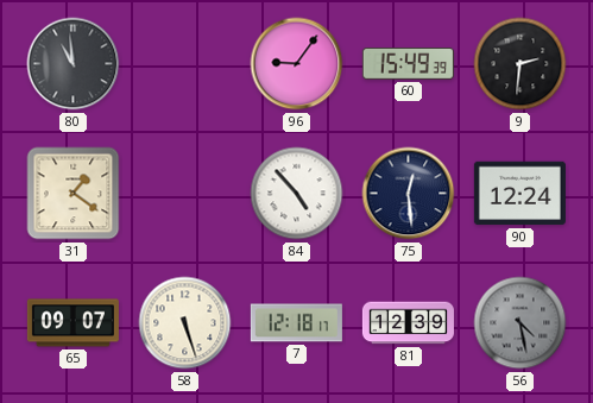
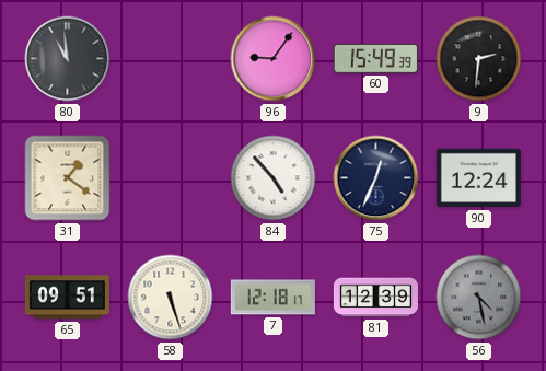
75: 12:29 -> 12:34
65: 09:07 -> 09:51
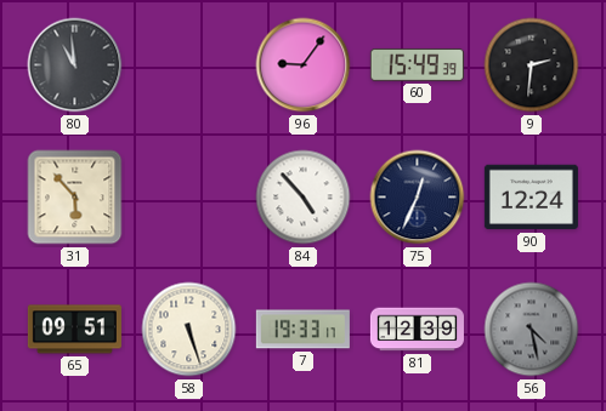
31: 1:21 -> 5:53
7: 12:18 -> 19:33
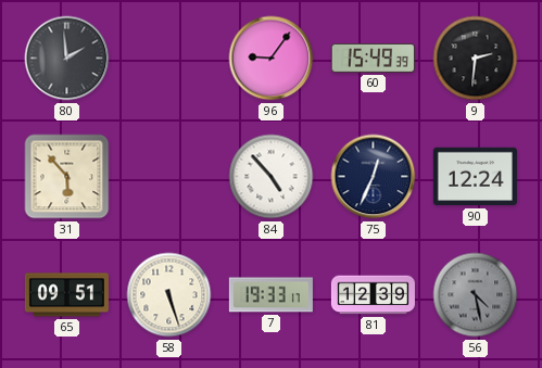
80: 10:59 -> 1:59
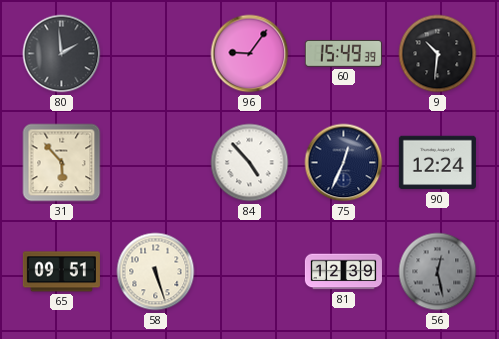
9: 2:31 -> 10:31
7: 19:33 -> none
56: 4:28 -> 12:28
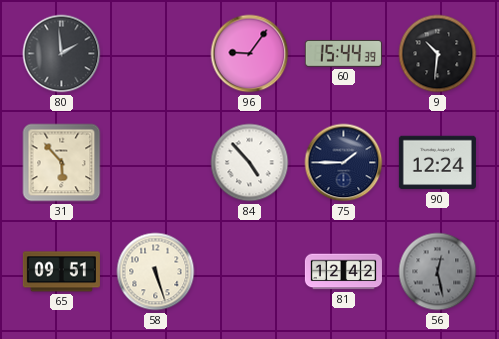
60: 15:49 -> 15:44
75: 12:34 -> 1:45
81: 12:39 -> 12:42
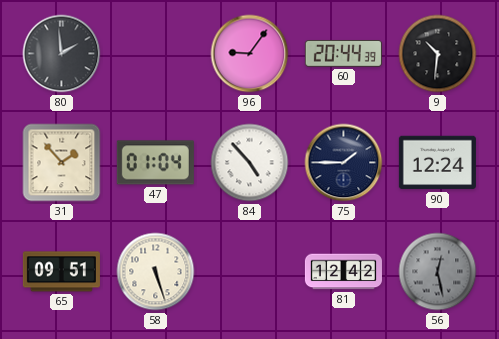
60: 15:44 -> 20:44
31: 5:53 -> 1:53
47: none -> 01:04
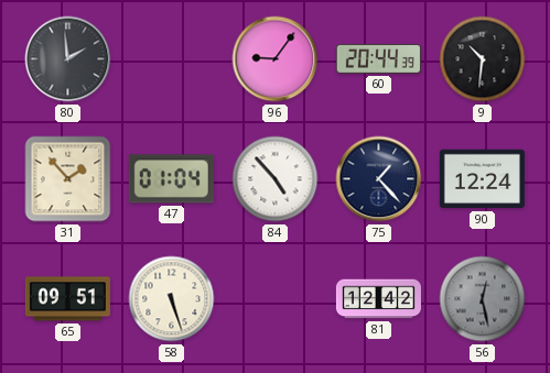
75: 1:45 -> 1:23
